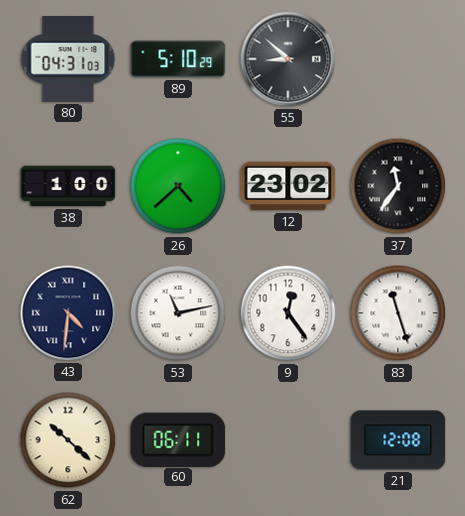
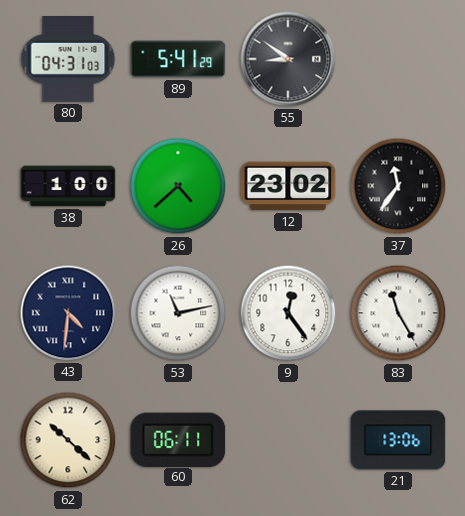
89: 5:10 -> 5:41
55: 8:52 -> 8:51
83: 11:27 -> 11:25
21: 12:08 -> 13:06
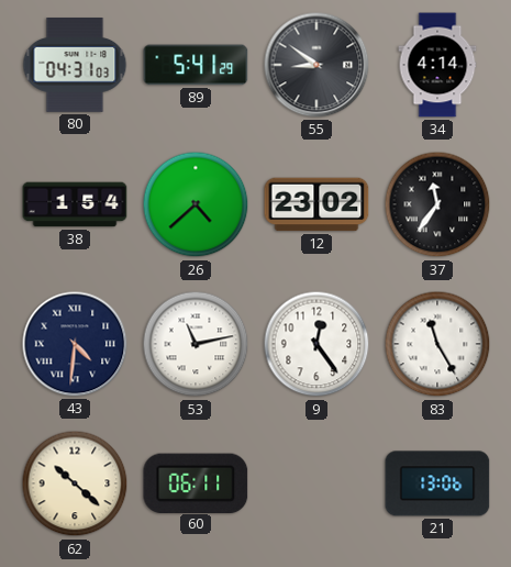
34: none -> 4:14
38: 1:00 -> 1:54
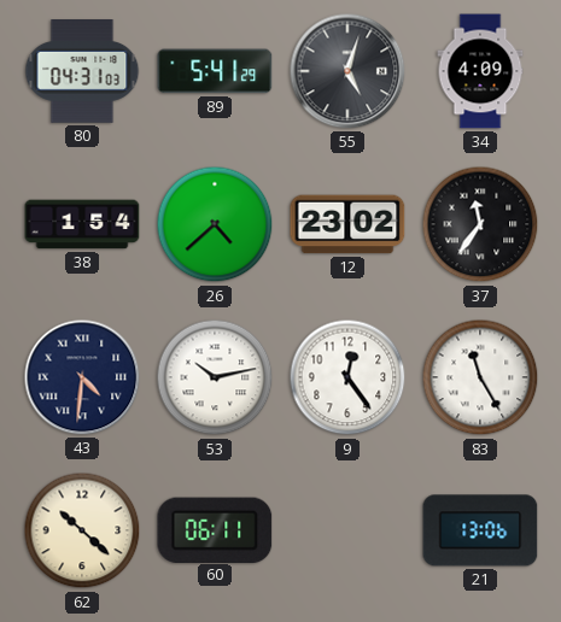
55: 8:51 -> 5:03
34: 4:14 -> 4:09
53: 11:13 -> 10:13
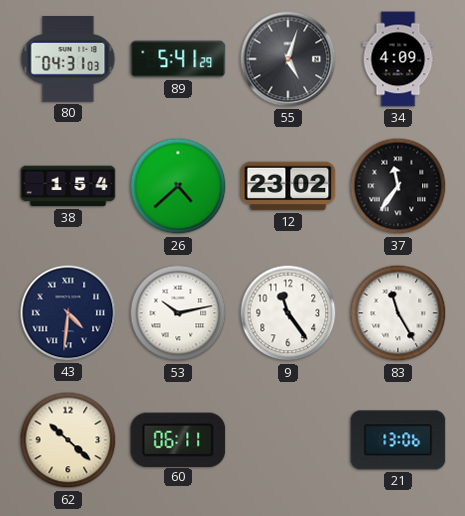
9: 12:24 -> 11:24
